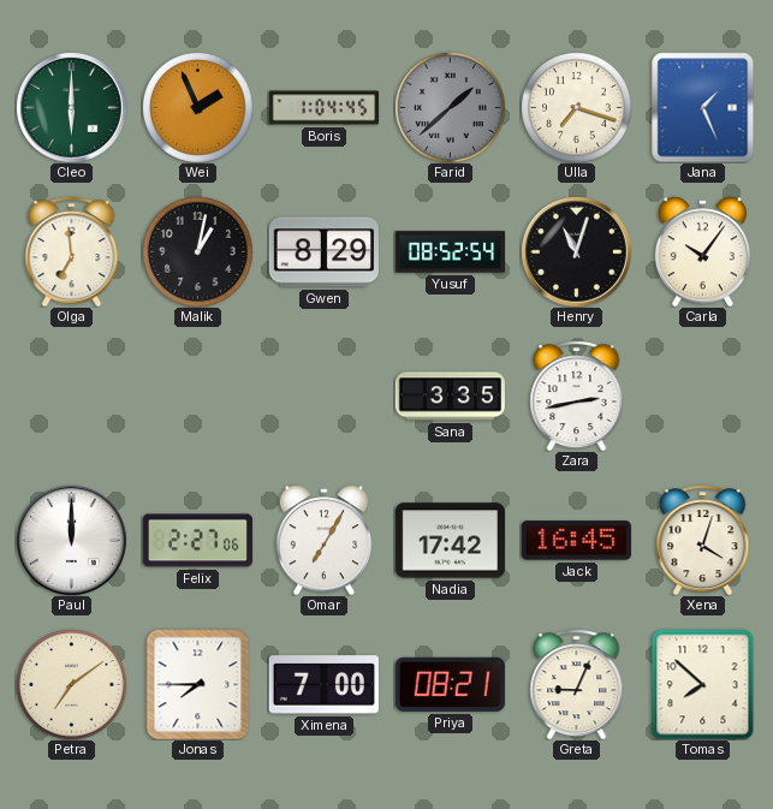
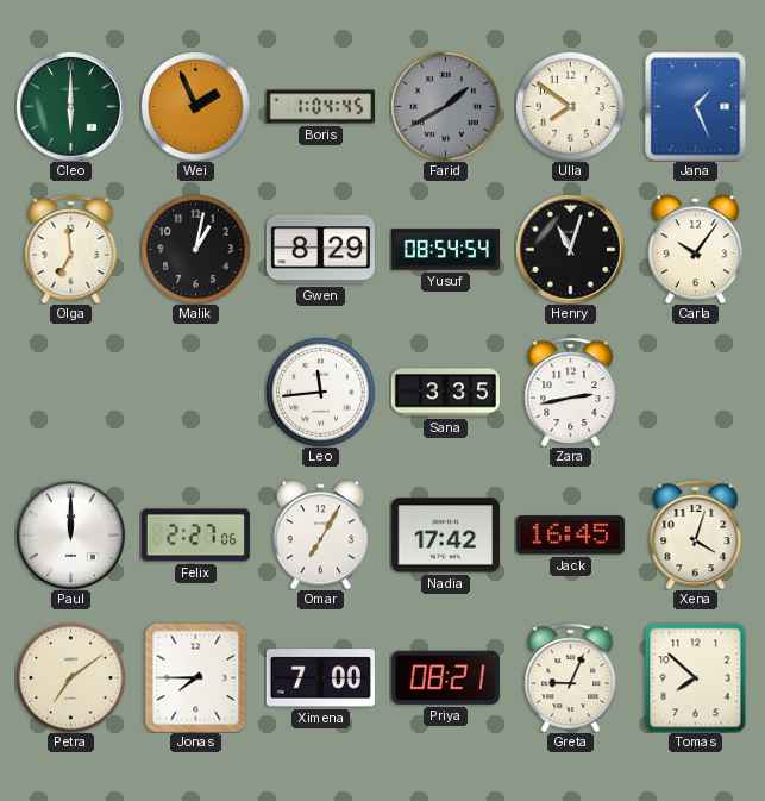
Farid: 1:38 -> 1:40
Ulla: 7:18 -> 7:51
Yusuf: 08:52 -> 08:54
Leo: none -> 11:44
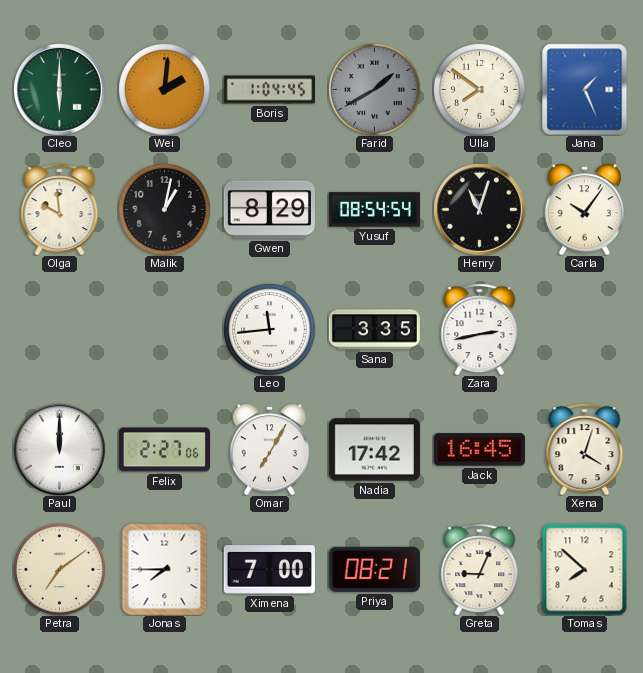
Wei: 1:56 -> 2:01
Olga: 6:59 -> 9:59
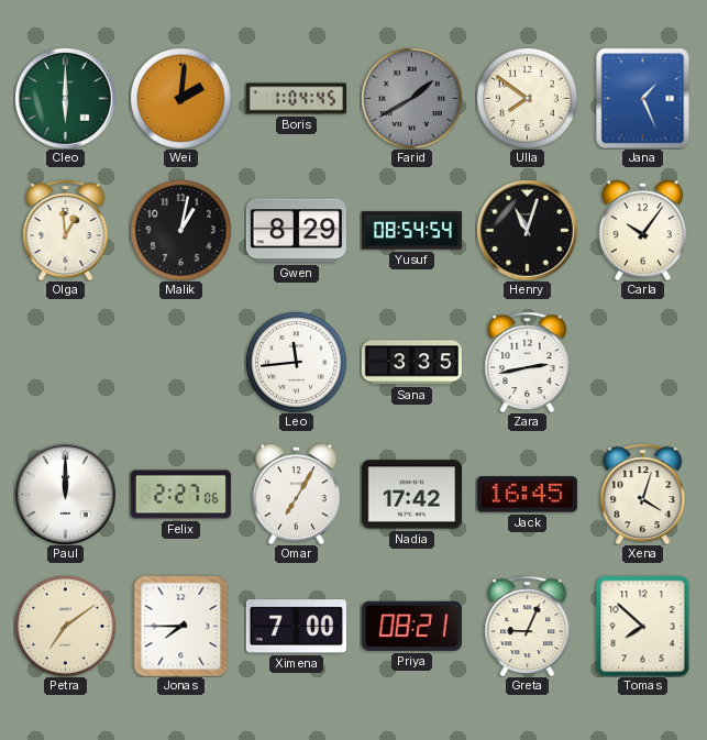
Olga: 9:59 -> 12:59
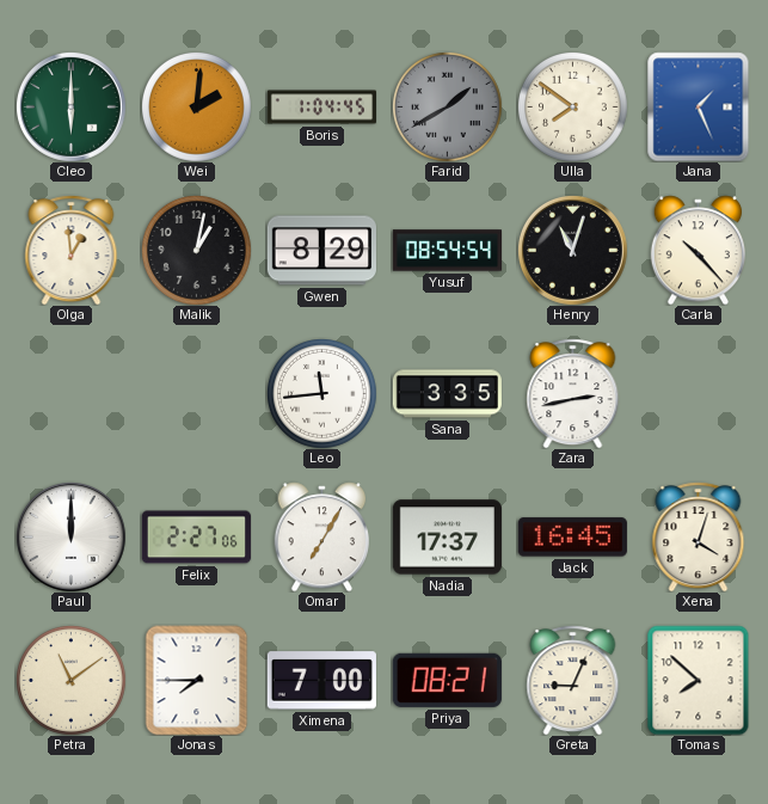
Carla: 10:06 -> 10:23
Nadia: 17:42 -> 17:37
Petra: 7:09 -> 11:09
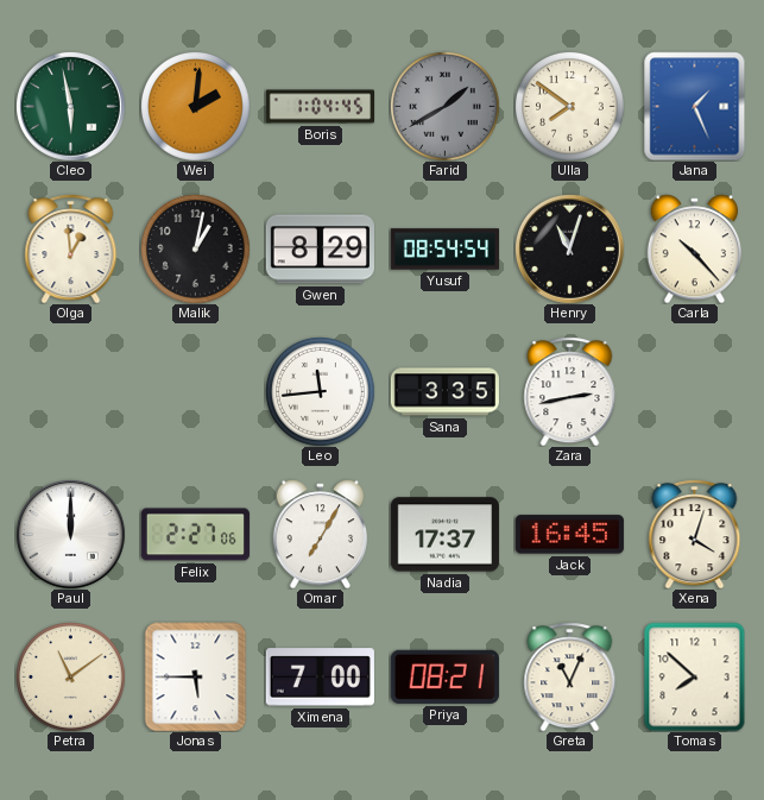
Cleo: 6:00 -> 5:58
Jonas: 7:45 -> 5:45
Greta: 9:04 -> 11:04
